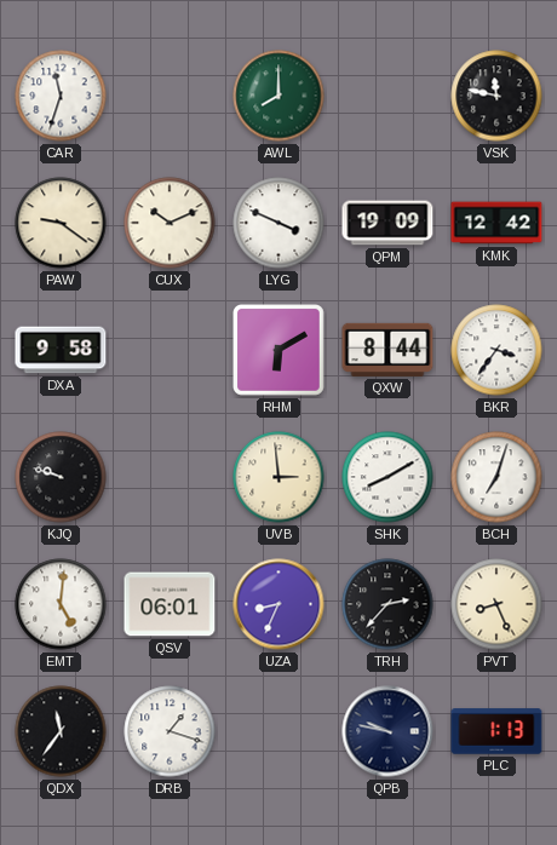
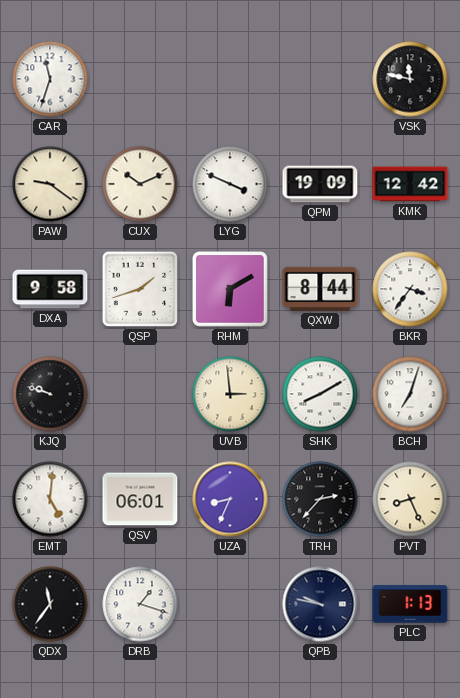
AWL: 8:00 -> none
QSP: none -> 1:42
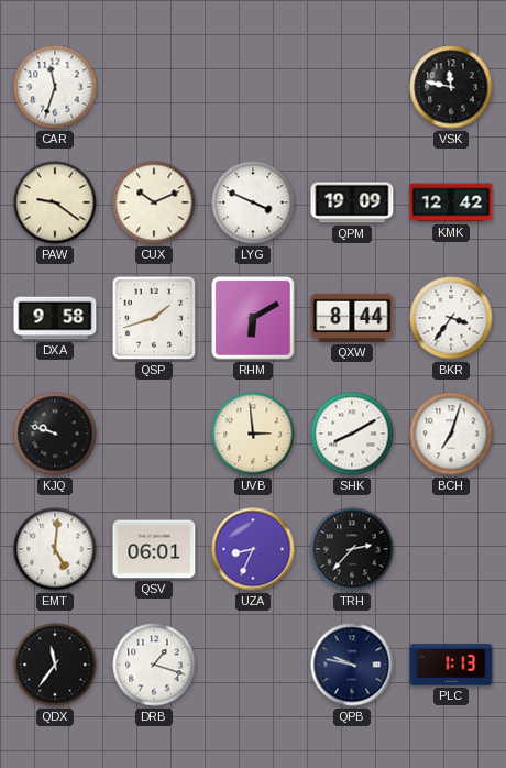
PVT: 8:26 -> none
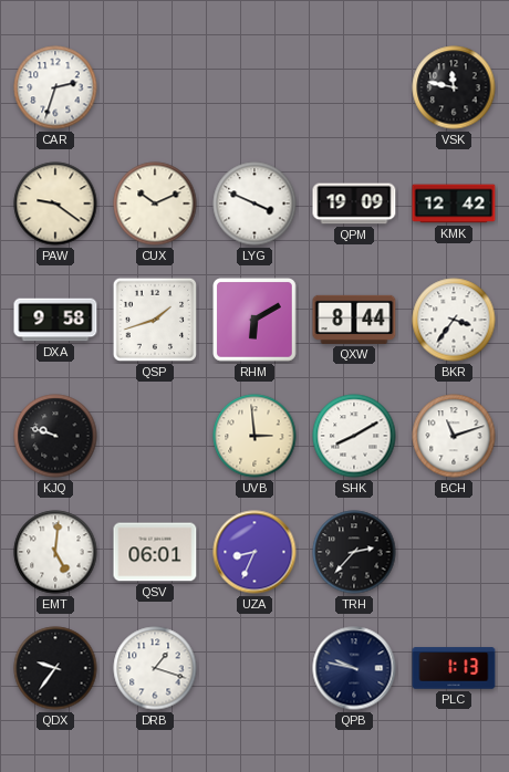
CAR: 11:33 -> 2:33
BCH: 7:03 -> 11:12
QDX: 11:36 -> 9:36
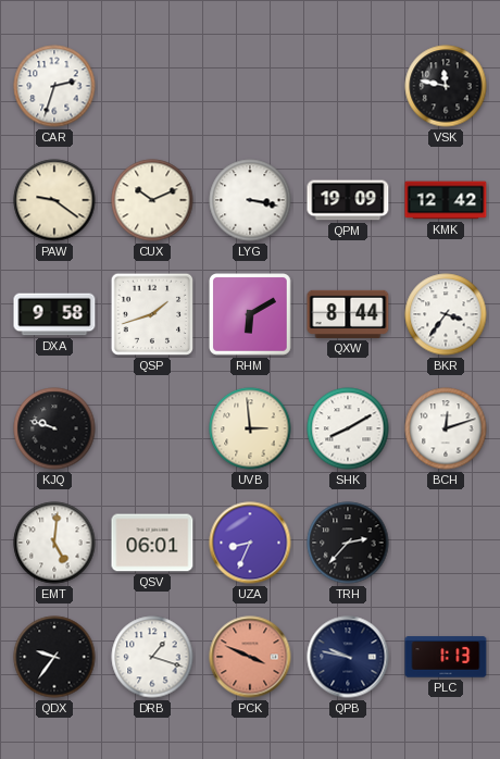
LYG: 3:49 -> 3:17
BCH: 11:12 -> 12:12
PCK: none -> 3:49
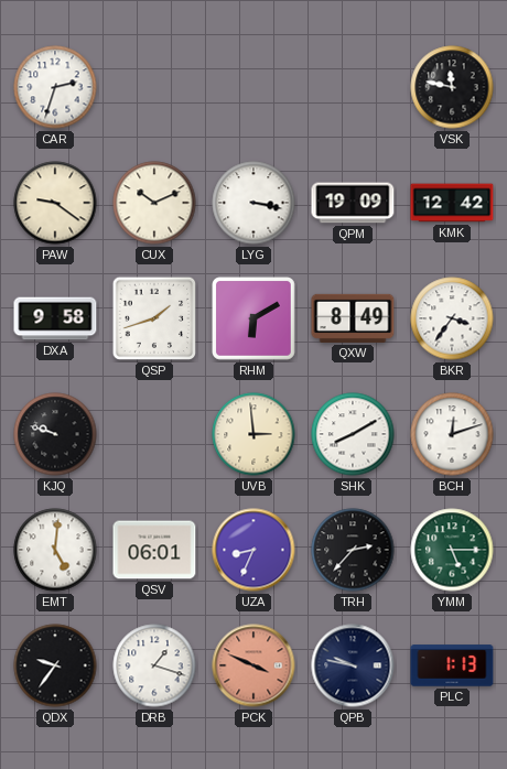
QXW: 8:44 -> 8:49
YMM: none -> 5:15
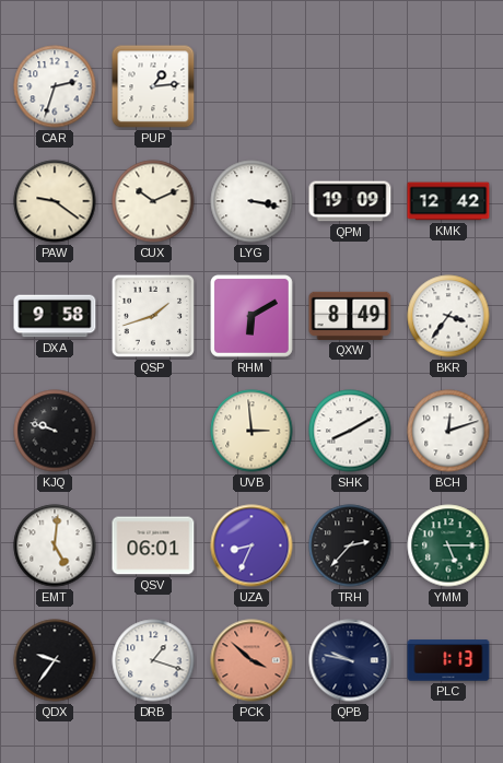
PUP: none -> 1:14
VSK: 11:47 -> none
PCK: 3:49 -> 3:52
